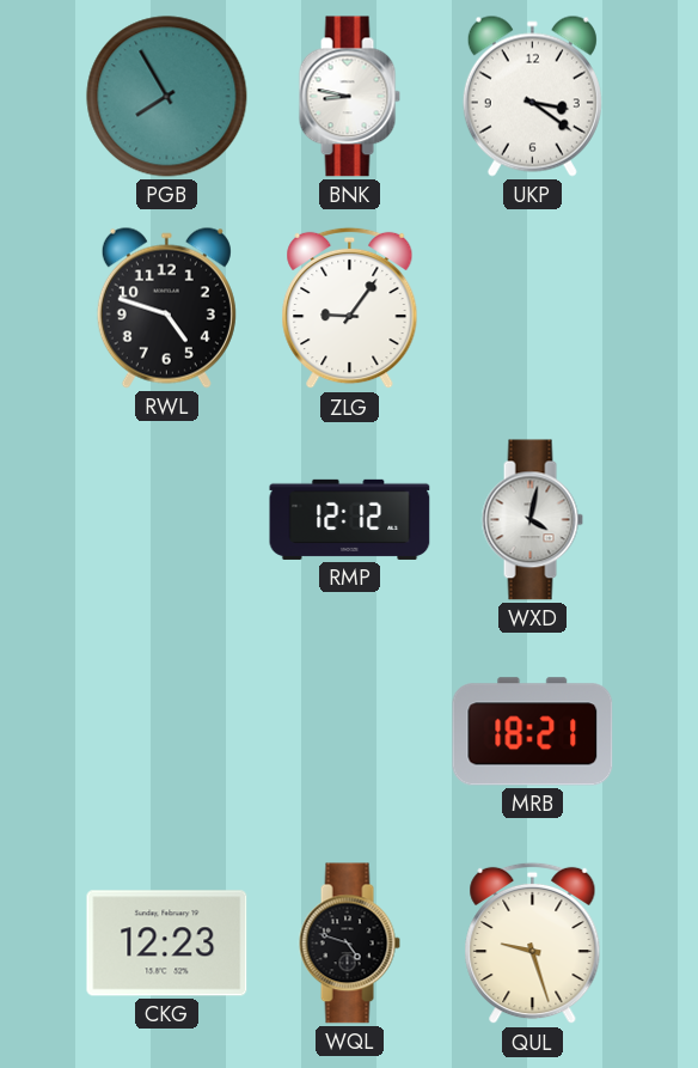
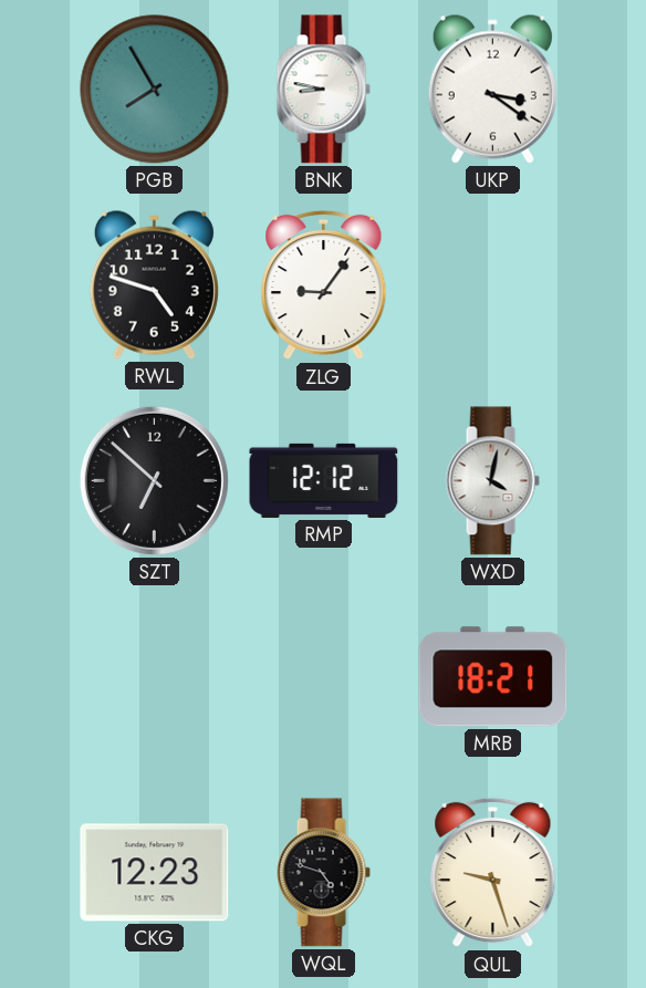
SZT: none -> 6:52
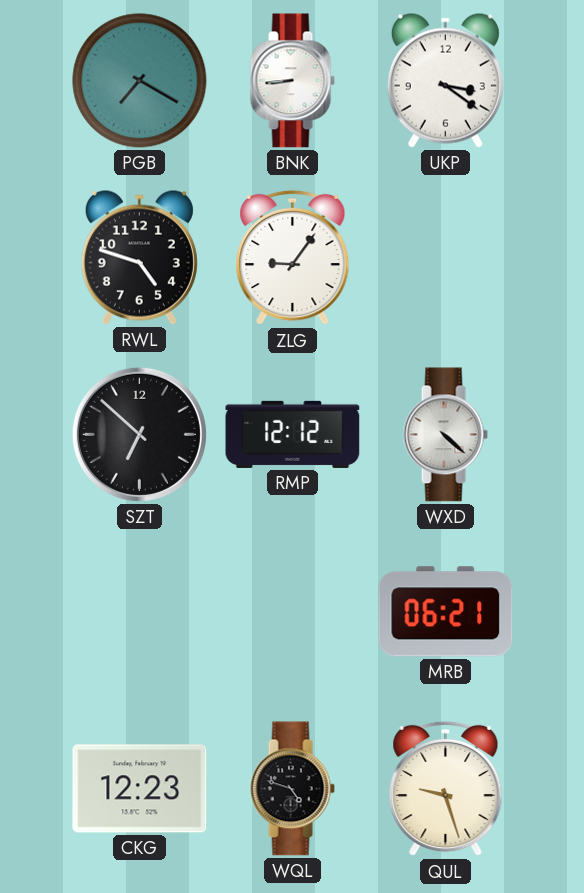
PGB: 7:55 -> 7:20
BNK: 8:47 -> 8:44
WXD: 4:02 -> 4:22
MRB: 18:21 -> 06:21
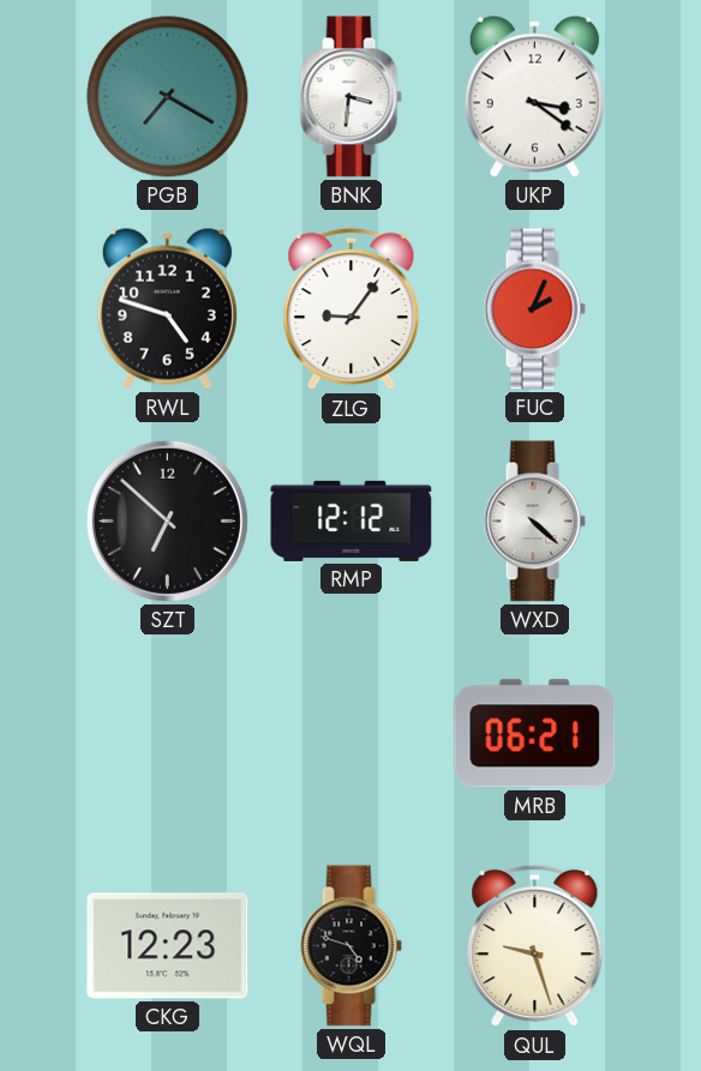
BNK: 8:44 -> 3:31
FUC: none -> 2:04
